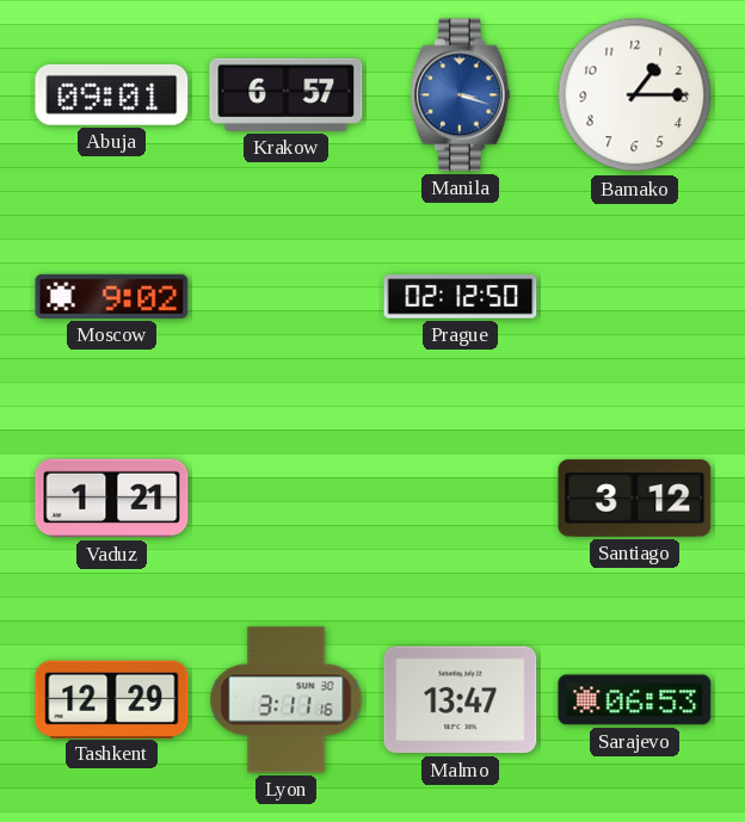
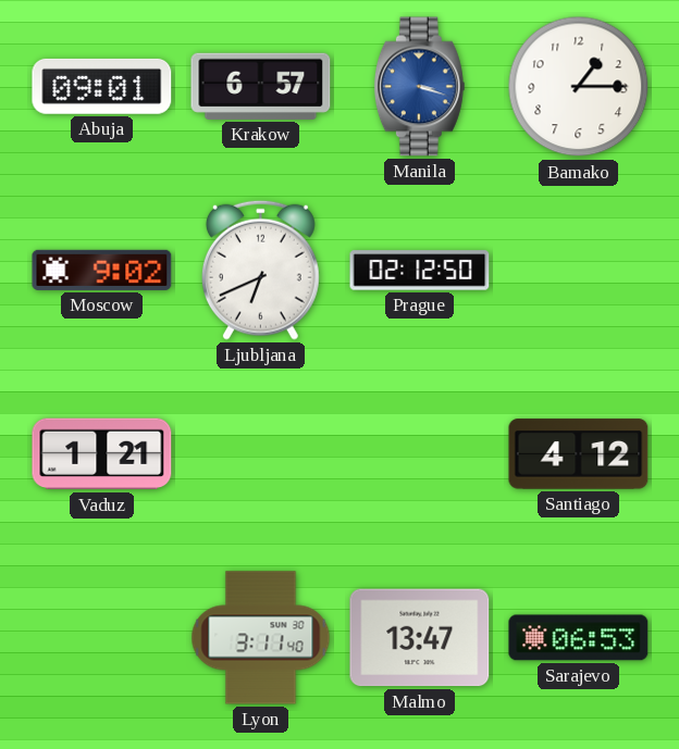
Ljubljana: none -> 6:41
Santiago: 3:12 -> 4:12
Tashkent: 12:29 -> none
Lyon: 3:11:16 -> 3:11:40
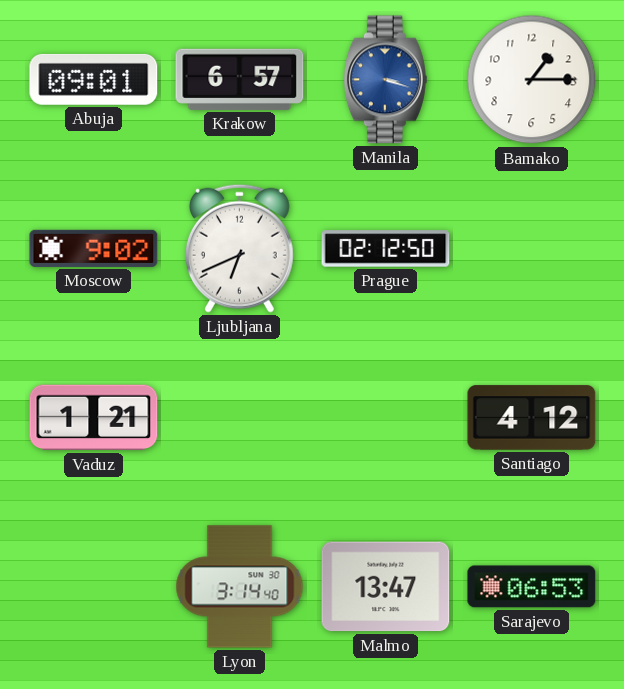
Lyon: 3:11 -> 3:14
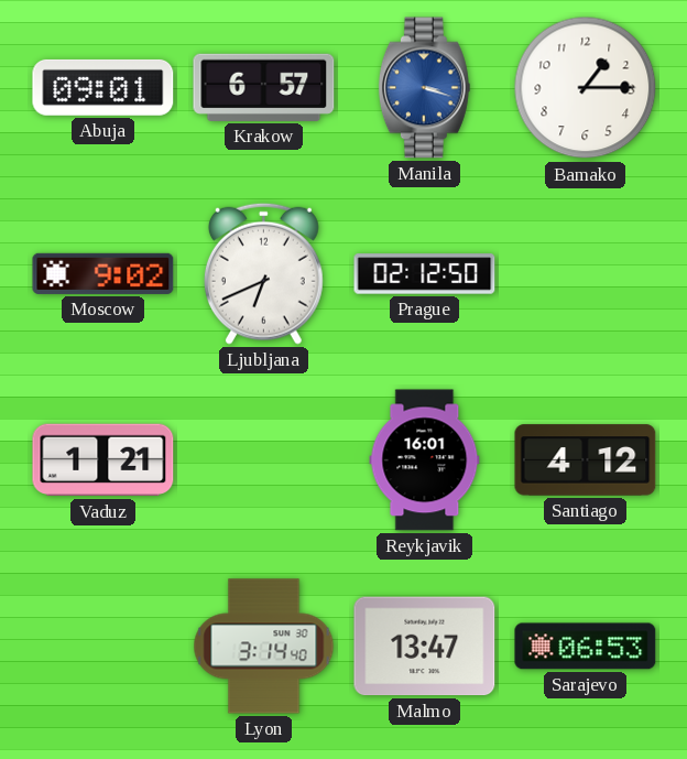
Reykjavik: none -> 16:01
